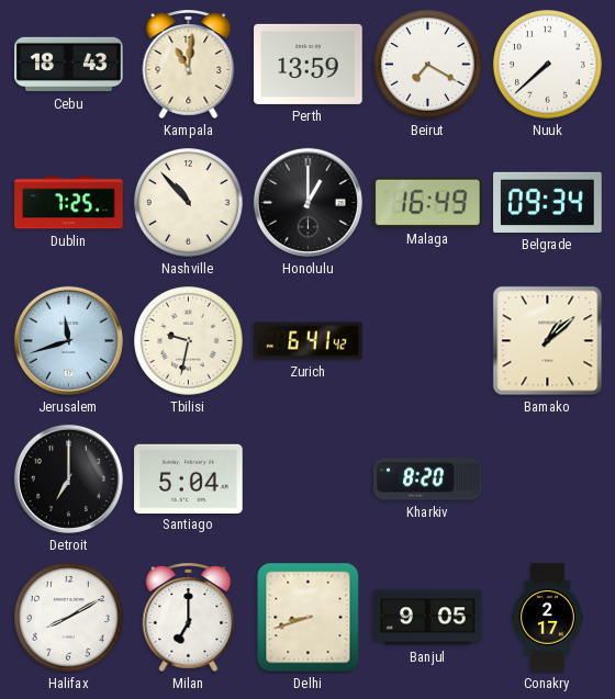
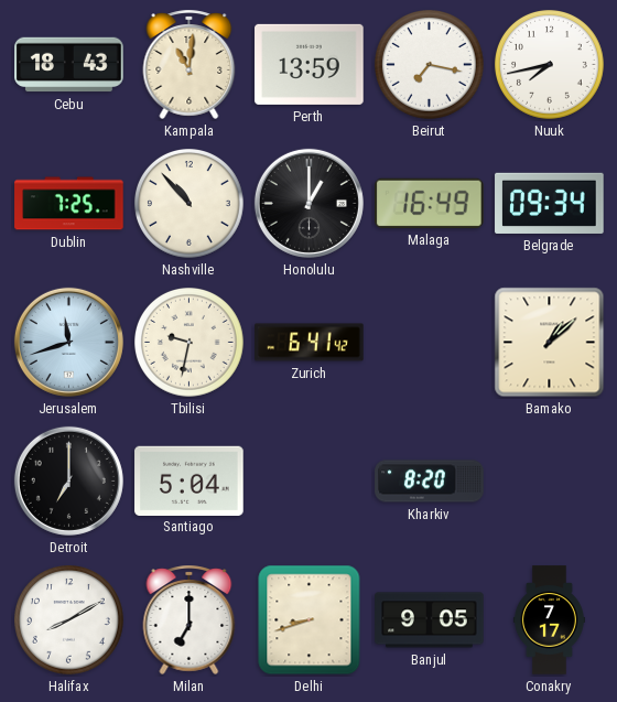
Beirut: 7:20 -> 7:17
Nuuk: 7:38 -> 7:43
Conakry: 2:17 -> 7:17
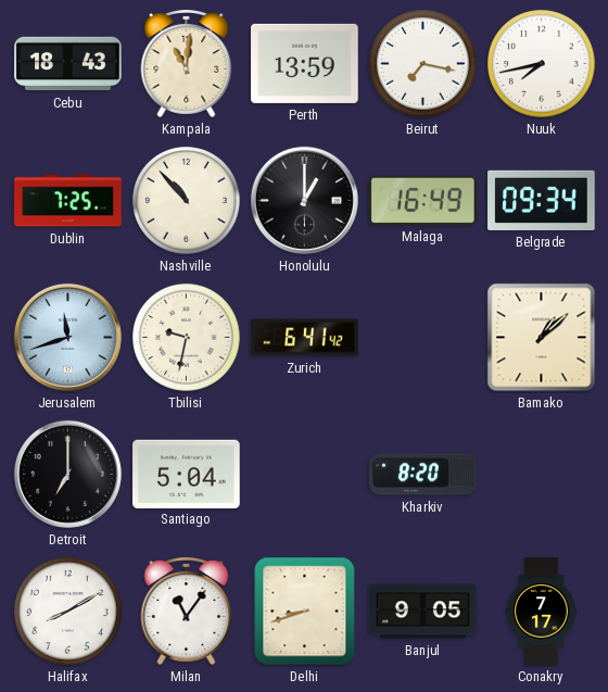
Milan: 7:00 -> 11:06
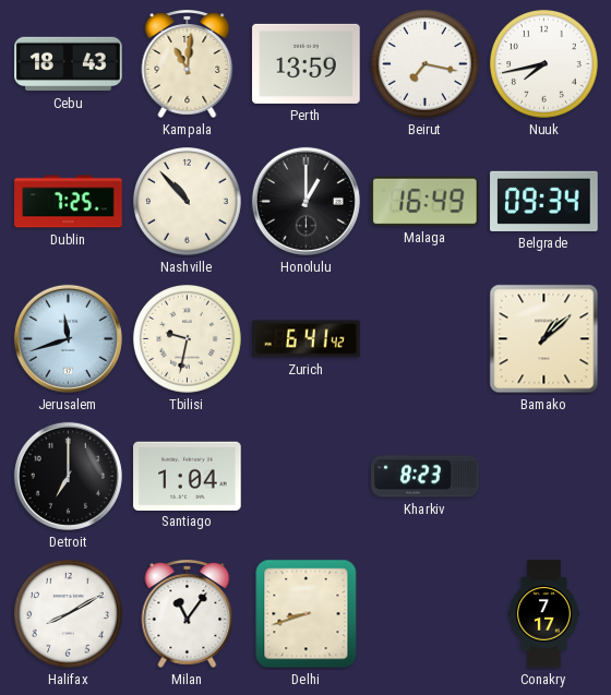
Santiago: 5:04 -> 1:04
Kharkiv: 8:20 -> 8:23
Banjul: 9:05 -> none
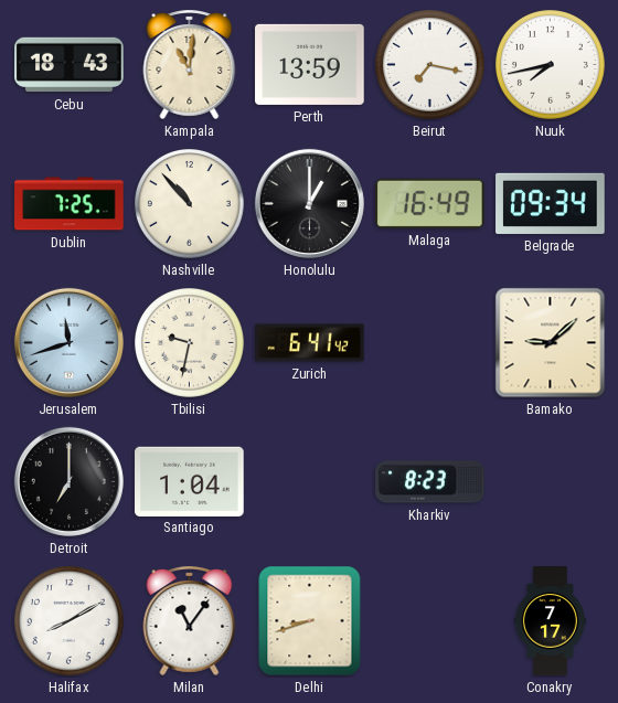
Bamako: 1:08 -> 9:08
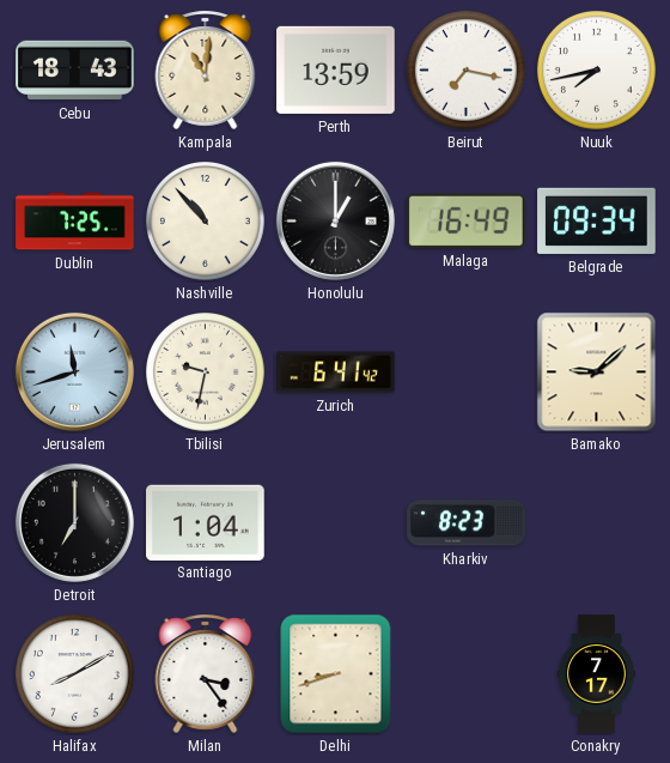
Milan: 11:06 -> 3:24
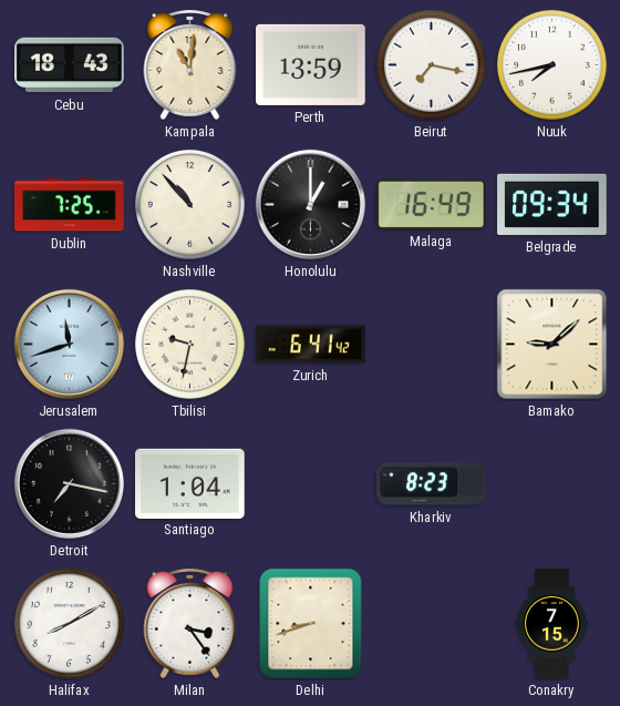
Detroit: 7:00 -> 7:17
Conakry: 7:17 -> 7:15
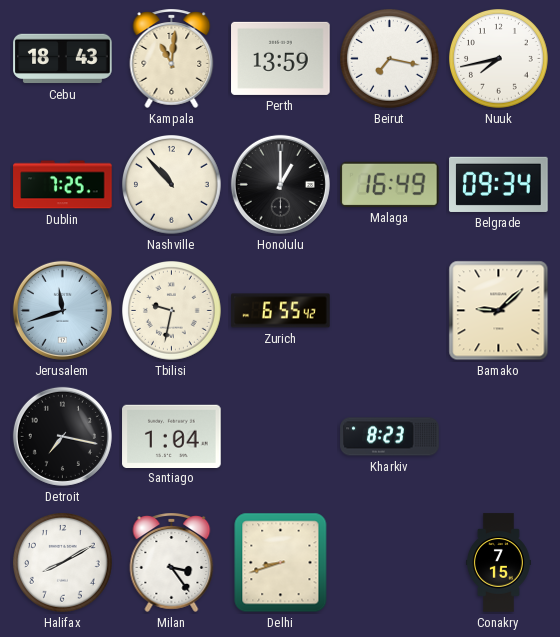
Zurich: 6:41 -> 6:55
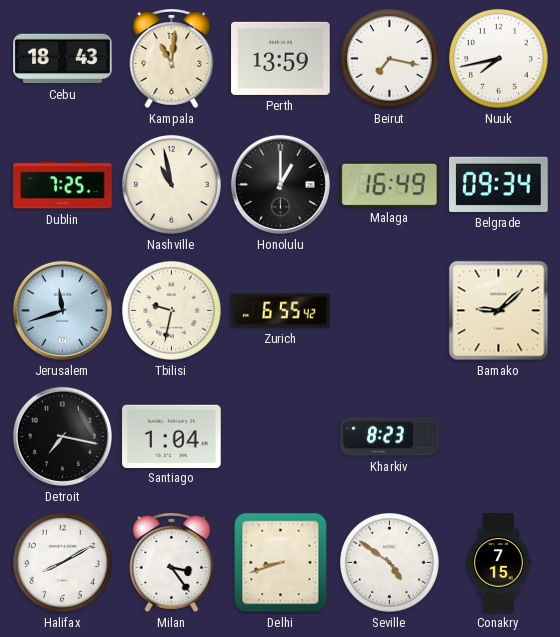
Nashville: 10:53 -> 10:58
Seville: none -> 4:51
